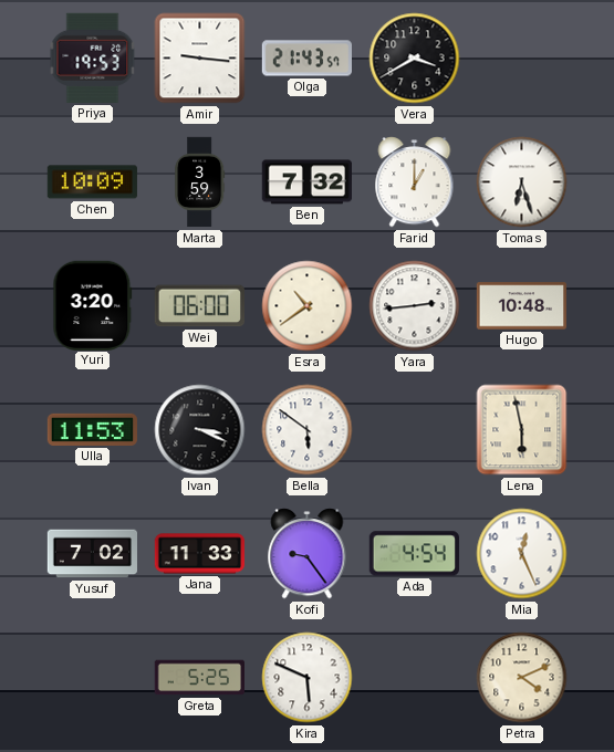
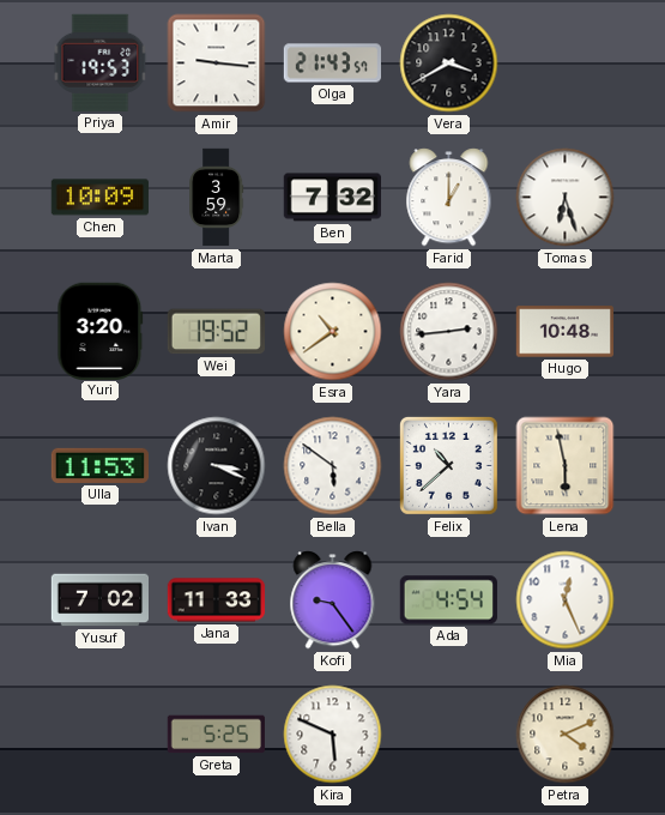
Wei: 06:00 -> 19:52
Felix: none -> 10:38
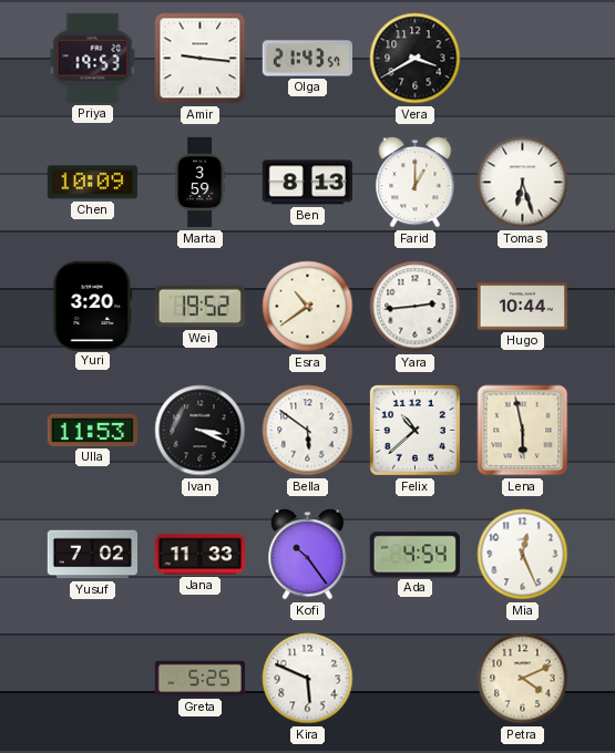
Ben: 7:32 -> 8:13
Hugo: 10:48 -> 10:44
Kofi: 9:24 -> 10:24
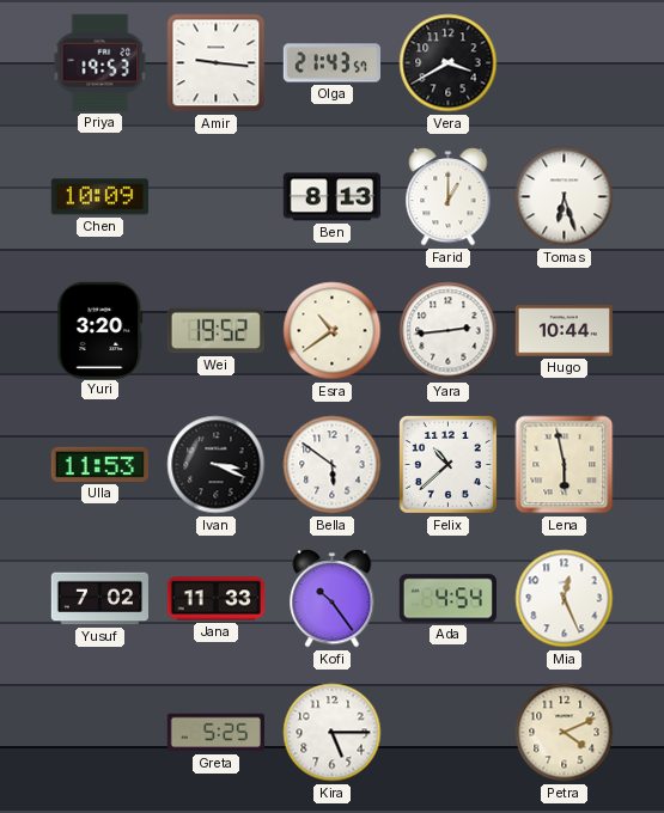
Marta: 3:59 -> none
Kira: 5:49 -> 5:15
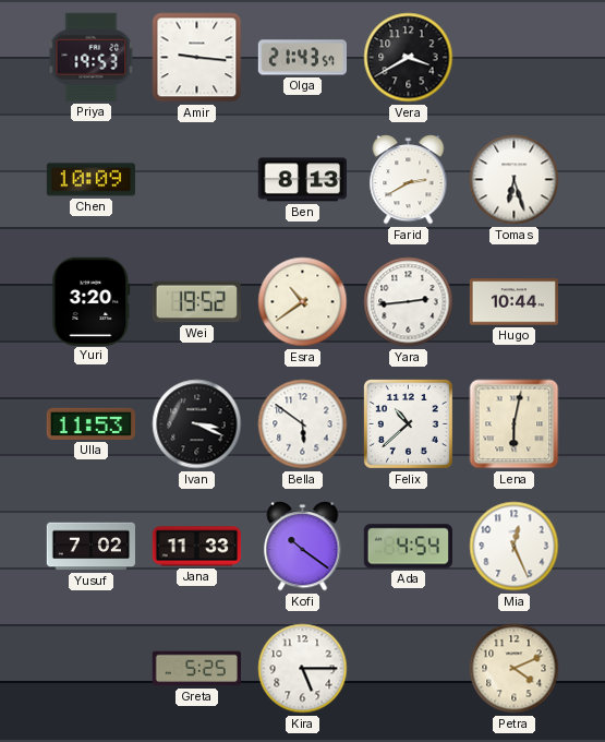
Farid: 1:00 -> 2:40
Lena: 5:58 -> 6:02
Kofi: 10:24 -> 10:21
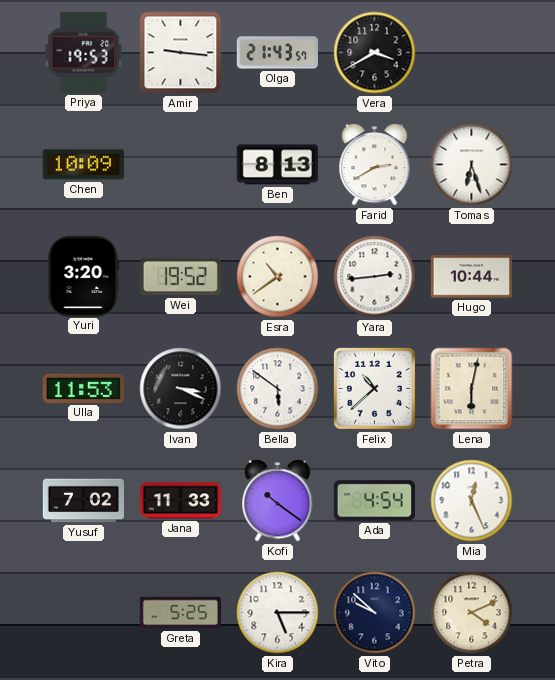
Vito: none -> 9:52
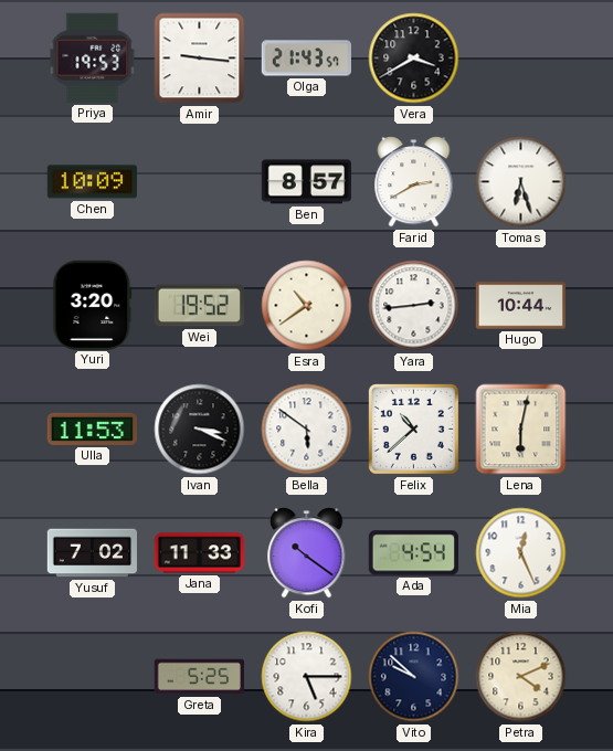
Ben: 8:13 -> 8:57
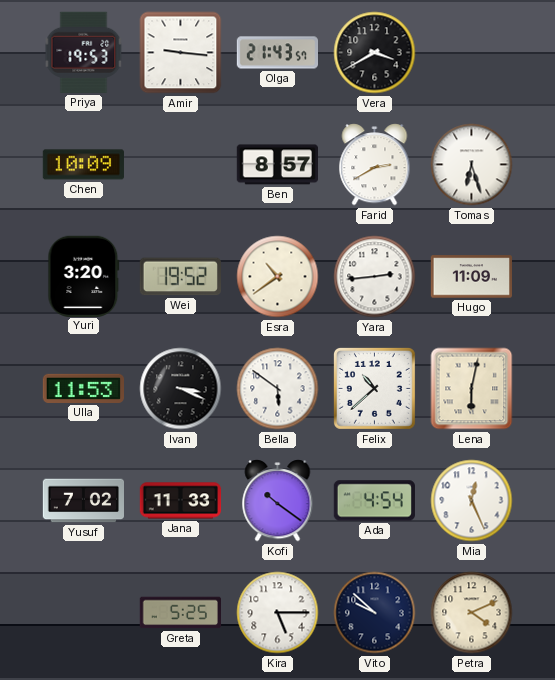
Hugo: 10:44 -> 11:09
